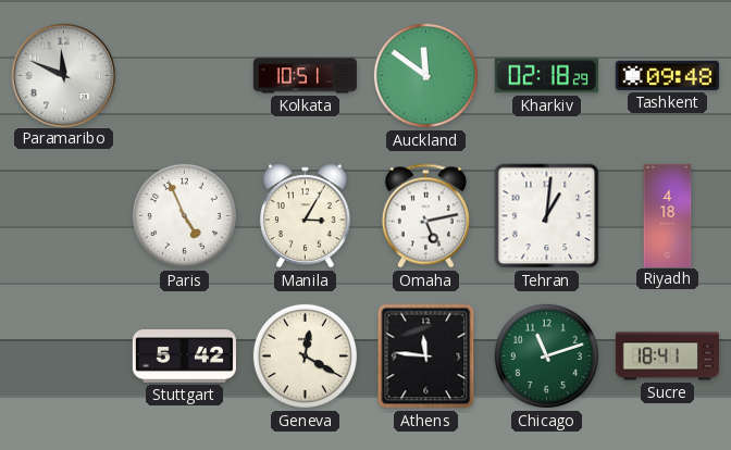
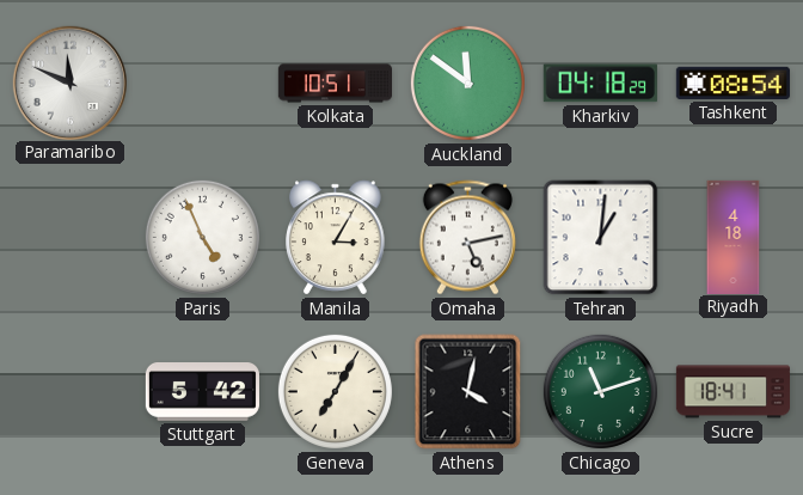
Kharkiv: 02:18 -> 04:18
Tashkent: 09:48 -> 08:54
Geneva: 12:20 -> 7:05
Athens: 11:46 -> 4:02
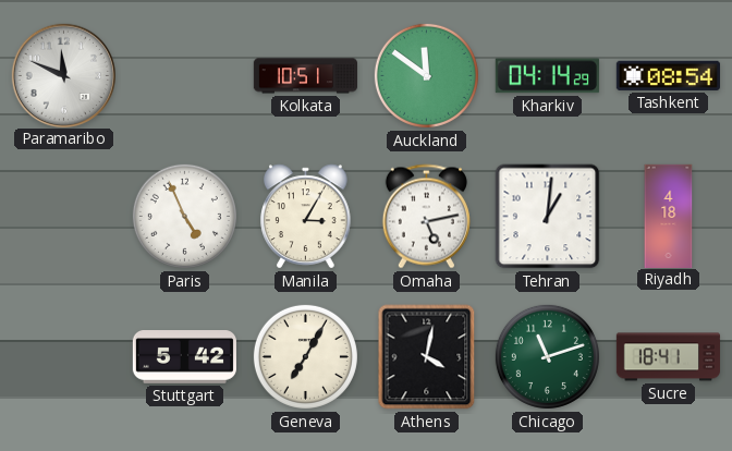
Kharkiv: 04:18 -> 04:14
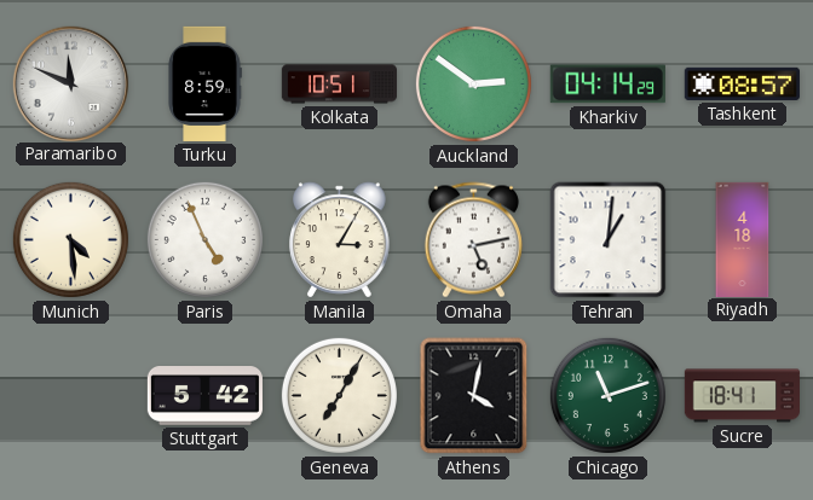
Turku: none -> 8:59
Auckland: 11:51 -> 2:51
Tashkent: 08:54 -> 08:57
Munich: none -> 4:29
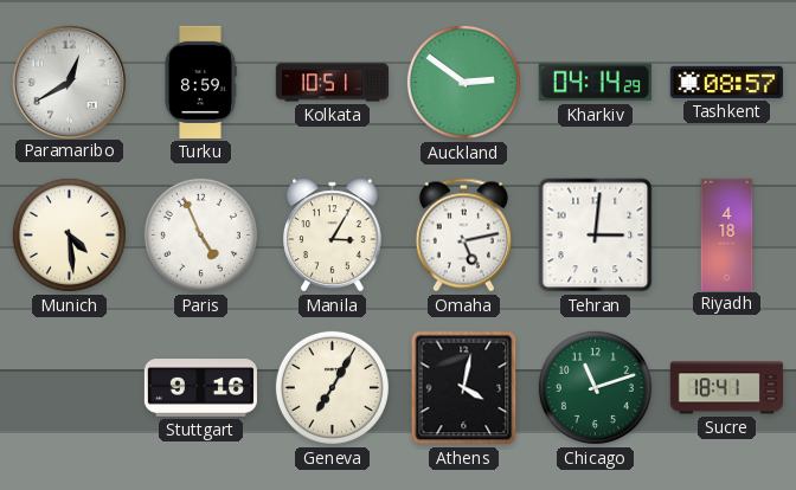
Paramaribo: 11:49 -> 12:40
Tehran: 1:01 -> 3:01
Stuttgart: 5:42 -> 9:16
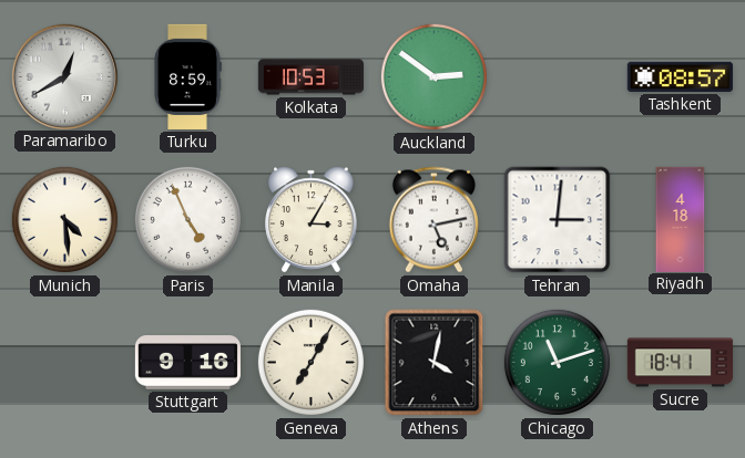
Kolkata: 10:51 -> 10:53
Kharkiv: 04:14 -> none
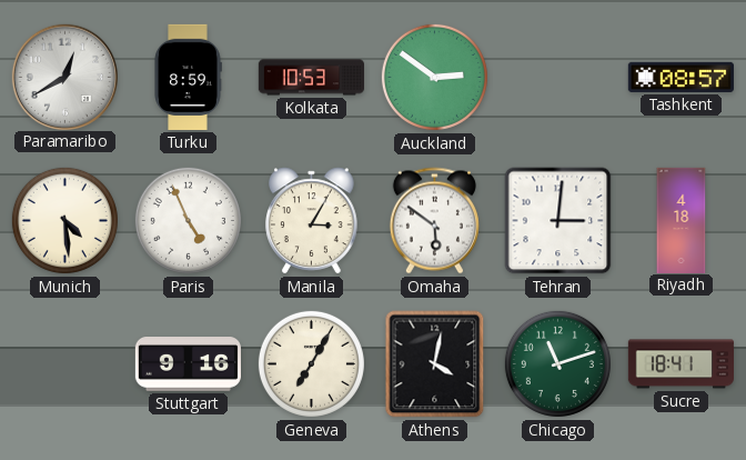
Omaha: 5:13 -> 5:51
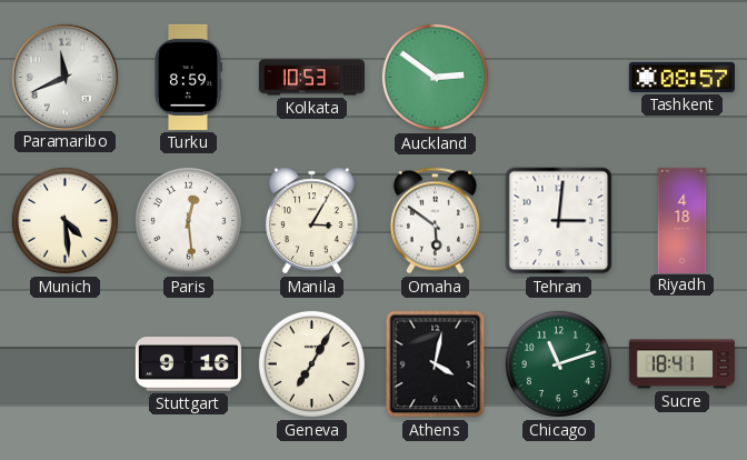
Paramaribo: 12:40 -> 11:41
Paris: 4:56 -> 12:29
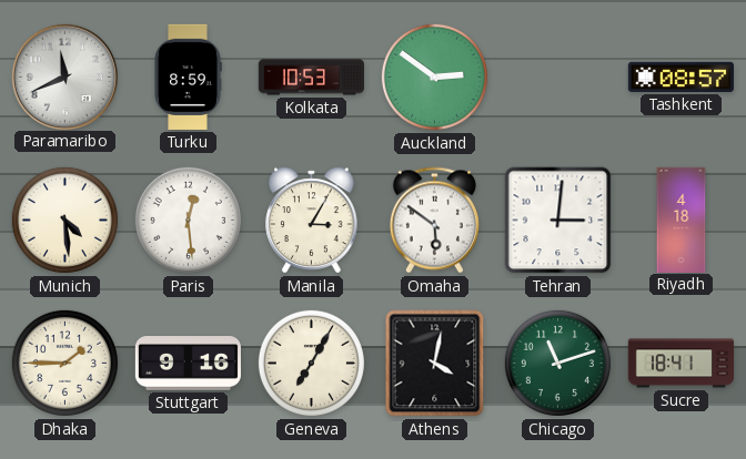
Dhaka: none -> 1:45
